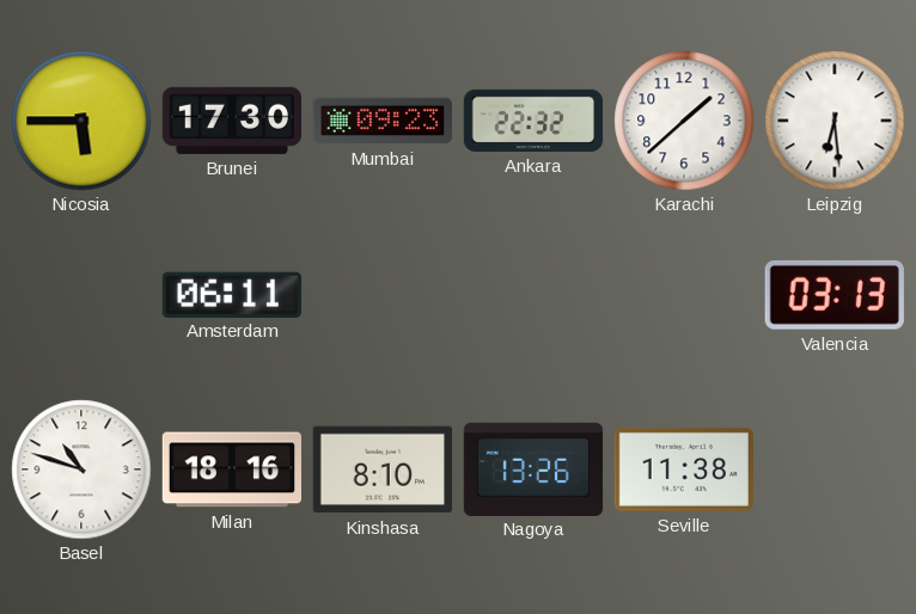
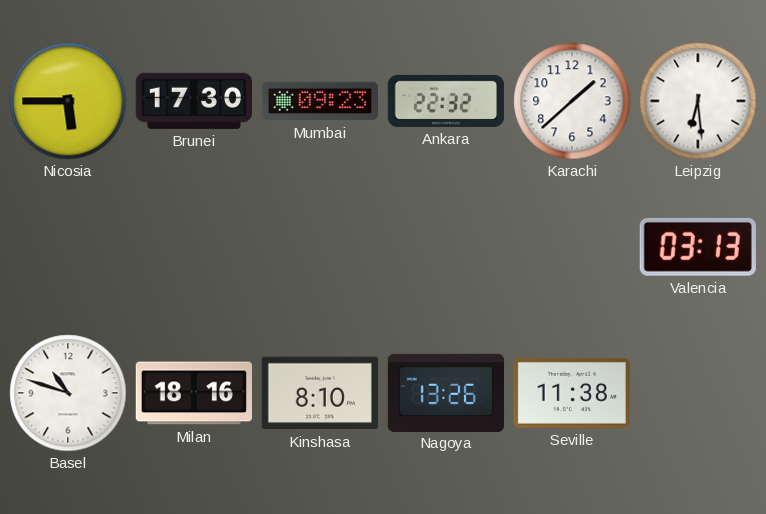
Amsterdam: 06:11 -> none
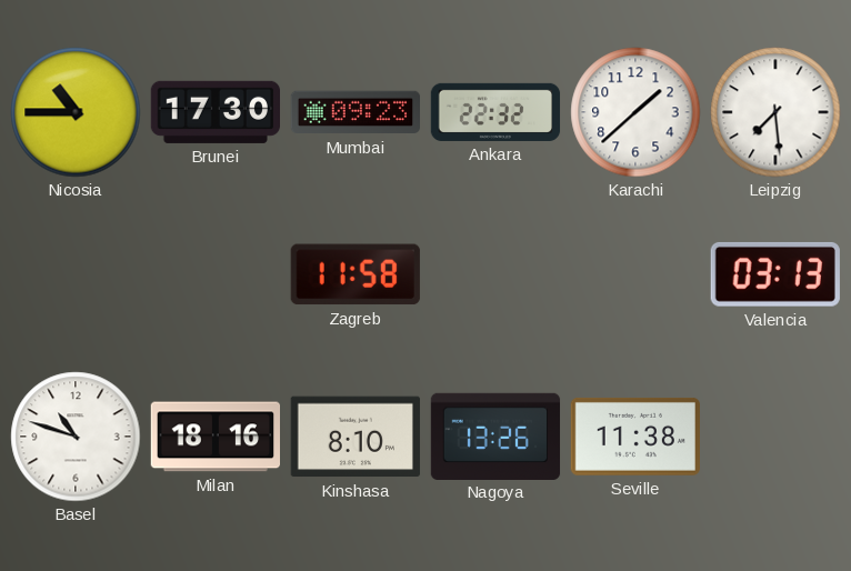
Nicosia: 5:45 -> 10:45
Leipzig: 6:29 -> 7:29
Zagreb: none -> 11:58
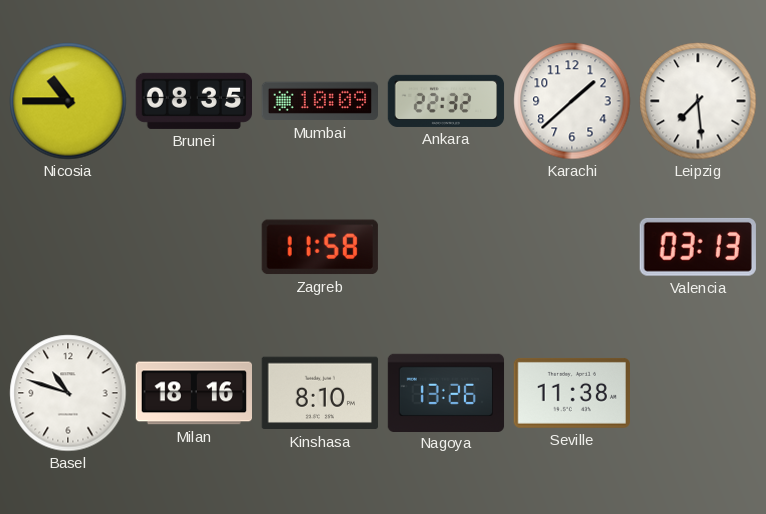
Brunei: 17:30 -> 08:35
Mumbai: 09:23 -> 10:09
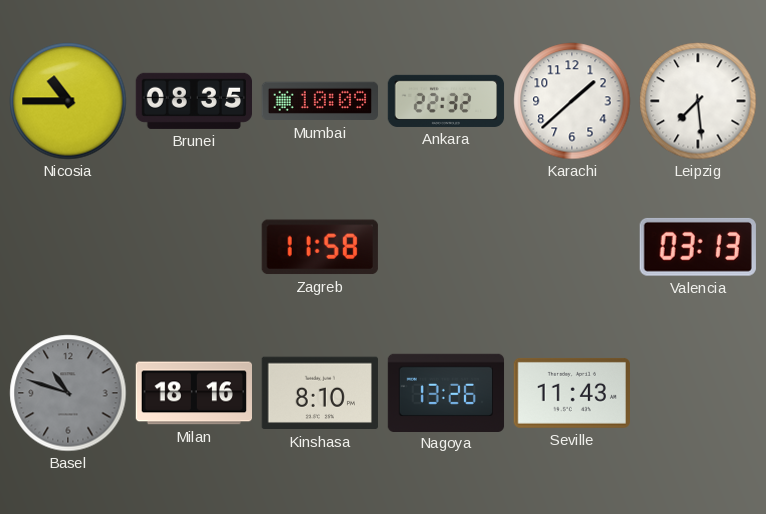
Basel dial: white -> grey
Seville: 11:38 -> 11:43
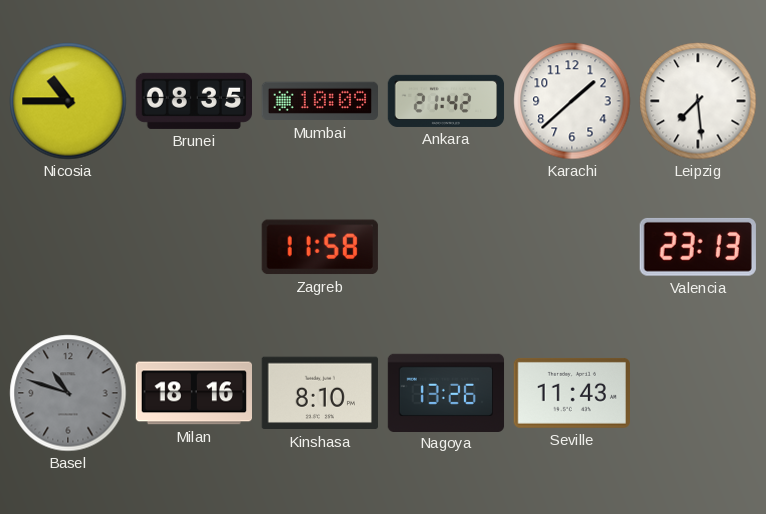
Ankara: 22:32 -> 21:42
Valencia: 03:13 -> 23:13
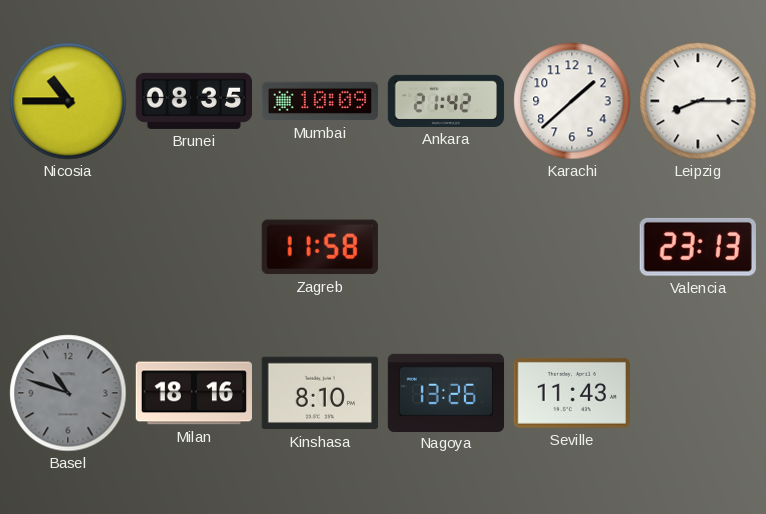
Leipzig: 7:29 -> 8:15
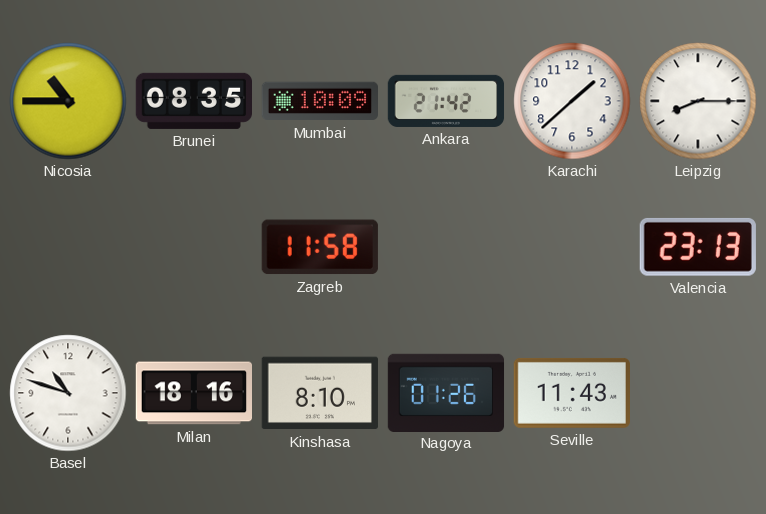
Basel dial: grey -> white
Nagoya: 13:26 -> 01:26
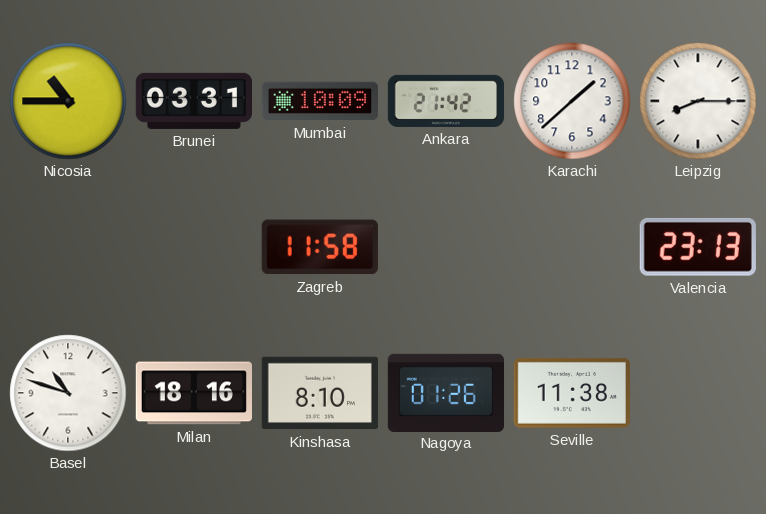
Brunei: 08:35 -> 03:31
Seville: 11:43 -> 11:38
